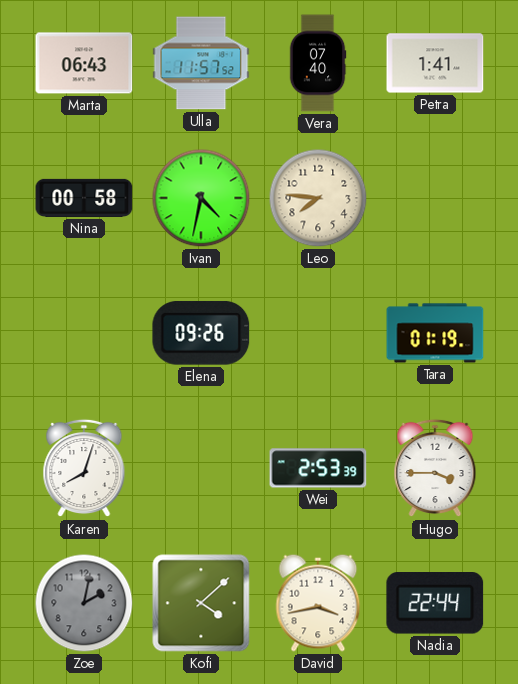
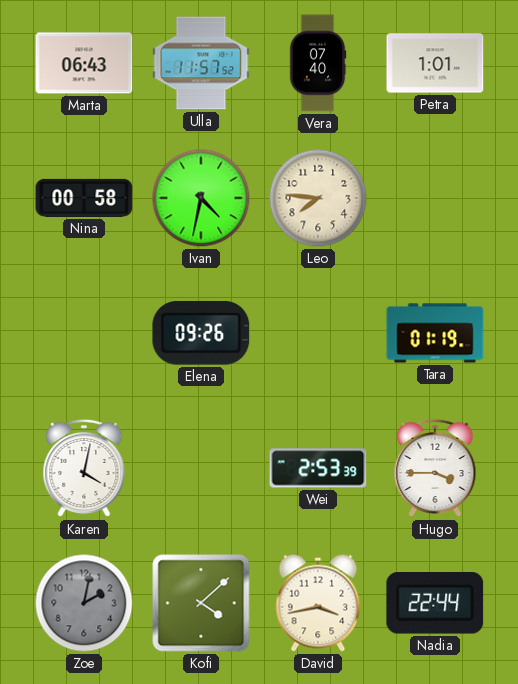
Petra: 1:41 -> 1:01
Karen: 8:03 -> 4:02
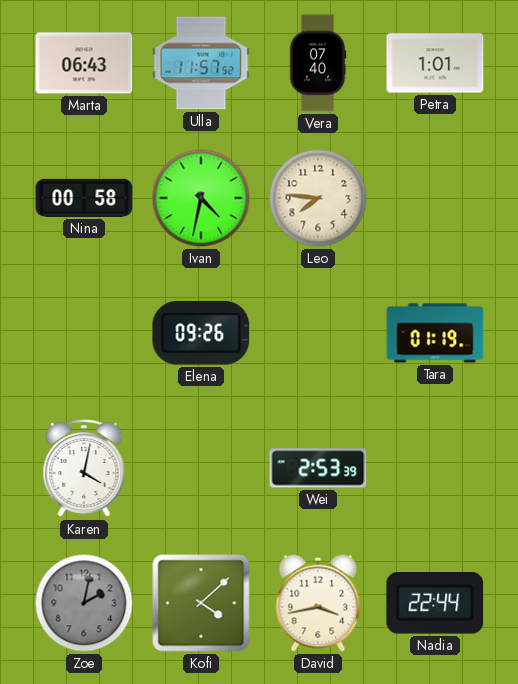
Hugo: 3:45 -> none
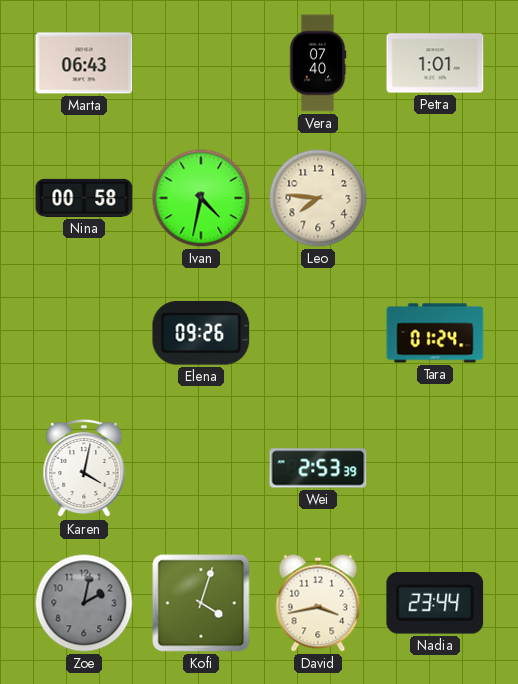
Ulla: 11:57 -> none
Tara: 01:19 -> 01:24
Kofi: 4:08 -> 4:03
Nadia: 22:44 -> 23:44
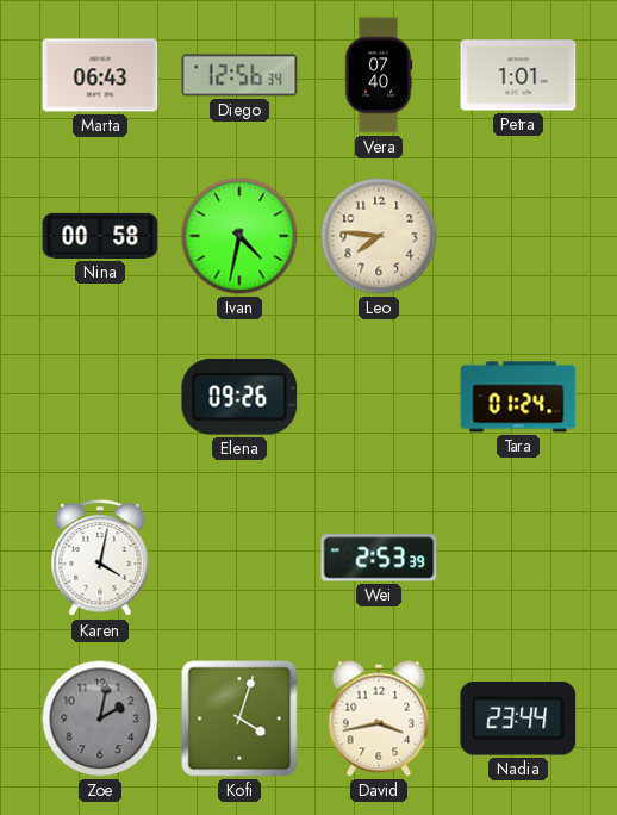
Diego: none -> 12:56
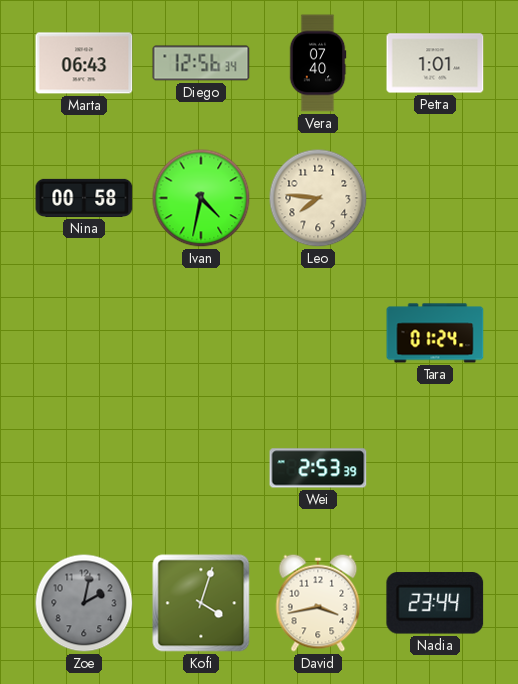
Elena: 09:26 -> none
Karen: 4:02 -> none
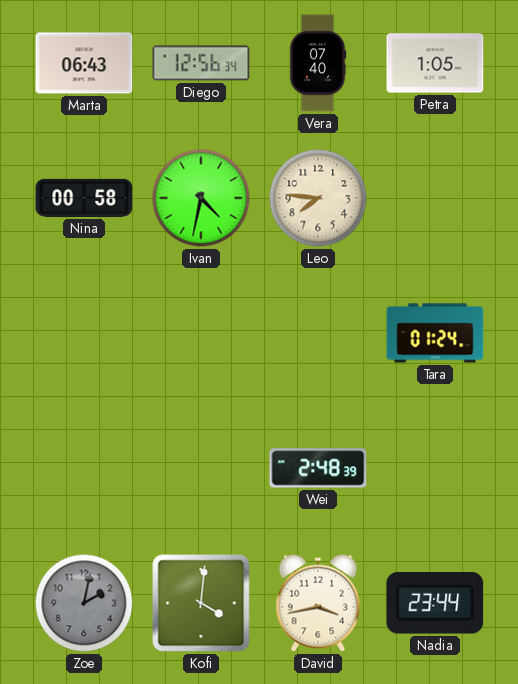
Petra: 1:01 -> 1:05
Wei: 2:53 -> 2:48
Kofi: 4:03 -> 4:01
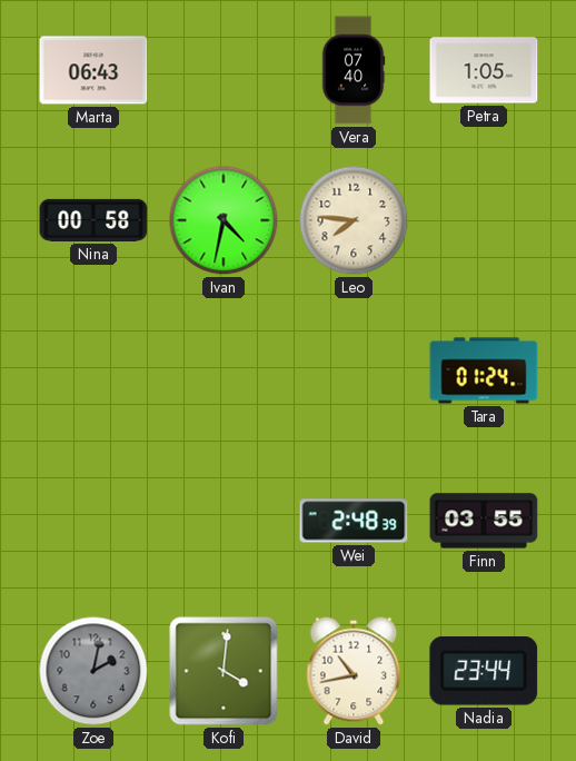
Diego: 12:56 -> none
Finn: none -> 03:55
David: 3:43 -> 10:43
